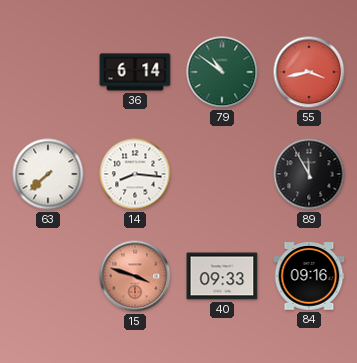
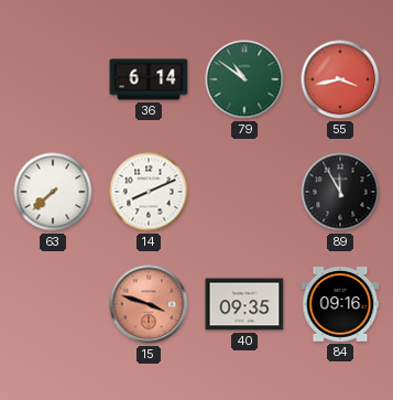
14: 8:16 -> 8:11
40: 09:33 -> 09:35
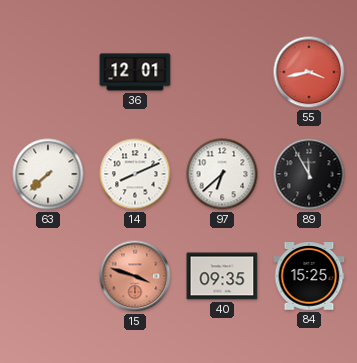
36: 6:14 -> 12:01
79: 10:51 -> none
97: none -> 6:38
84: 09:16 -> 15:25
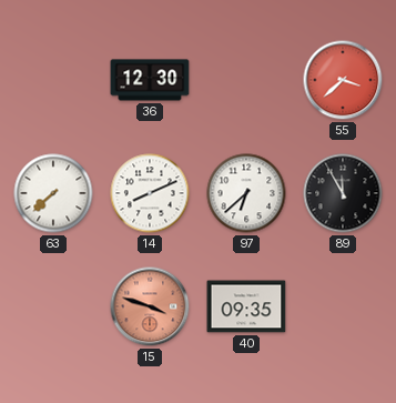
36: 12:01 -> 12:30
55: 3:43 -> 3:38
84: 15:25 -> none
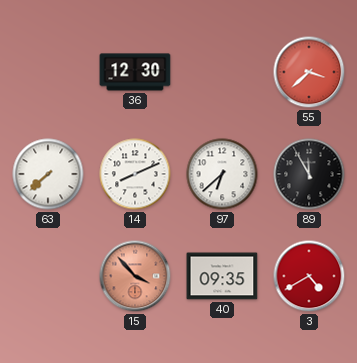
15: 3:48 -> 3:53
3: none -> 4:40
